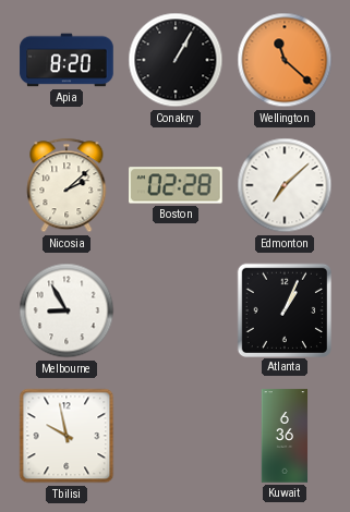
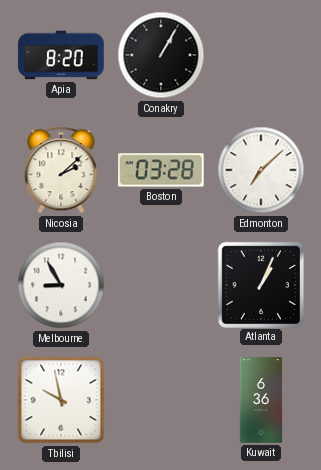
Wellington: 11:22 -> none
Boston: 02:28 -> 03:28
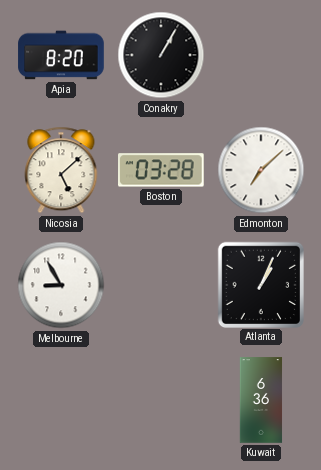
Nicosia: 2:08 -> 5:08
Tbilisi: 9:58 -> none
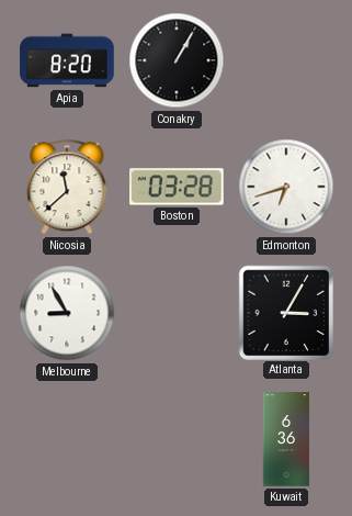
Nicosia: 5:08 -> 11:38
Edmonton: 7:08 -> 6:42
Atlanta: 1:04 -> 3:05
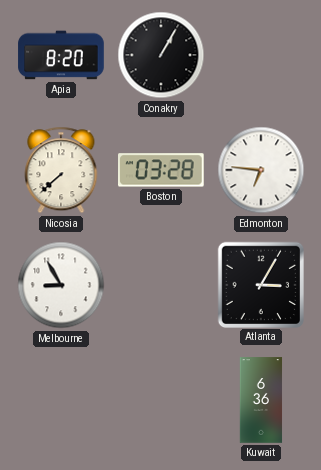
Nicosia: 11:38 -> 7:38
Edmonton: 6:42 -> 6:46
